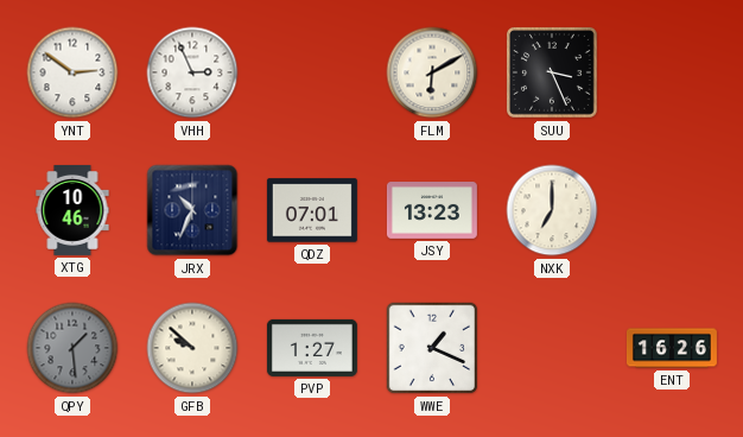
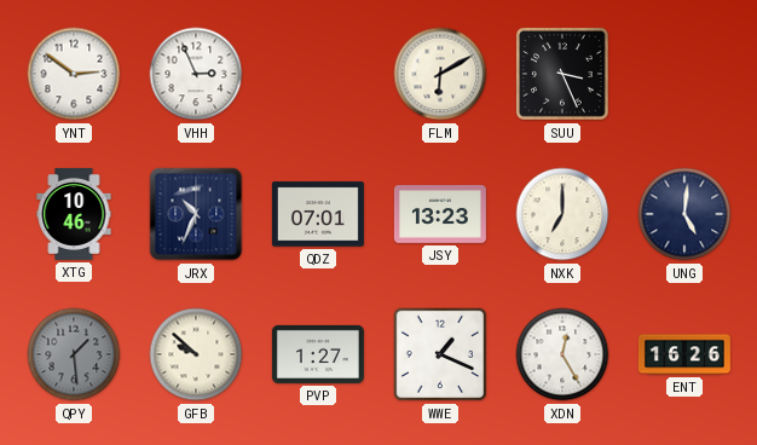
UNG: none -> 5:01
XDN: none -> 12:25
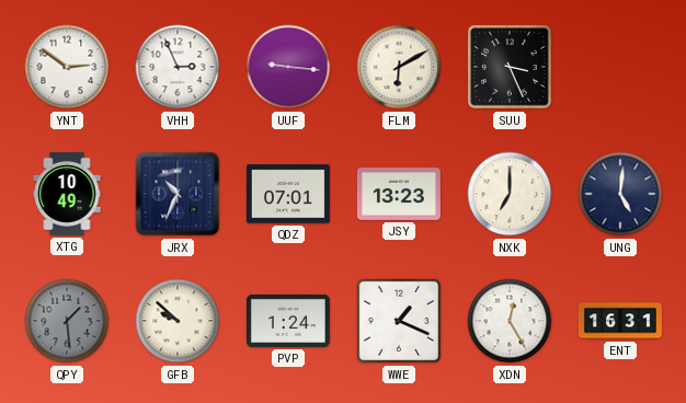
UUF: none -> 9:16
XTG: 10:46 -> 10:49
PVP: 1:27 -> 1:24
ENT: 16:26 -> 16:31
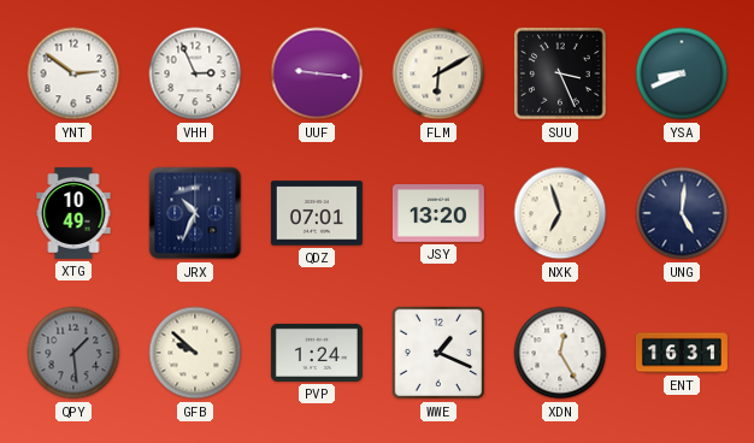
YSA: none -> 8:41
JSY: 13:23 -> 13:20
NXK: 7:00 -> 6:57
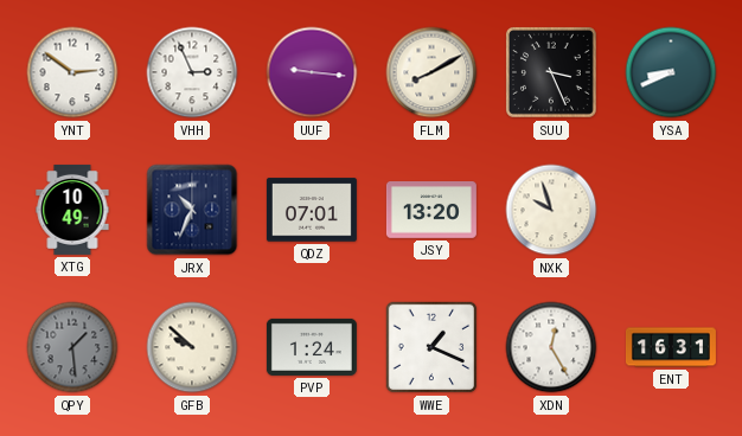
FLM: 6:10 -> 8:10
NXK: 6:57 -> 9:57
UNG: 5:01 -> none
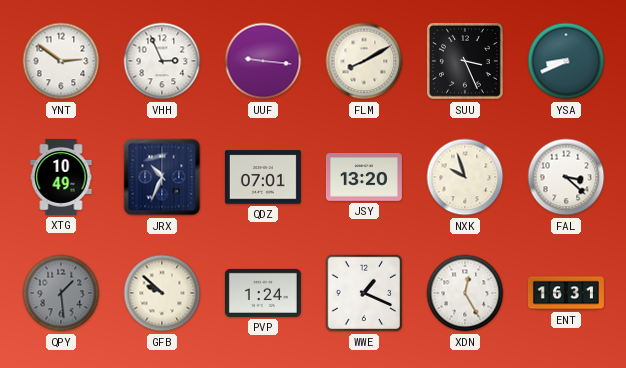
FAL: none -> 3:22
